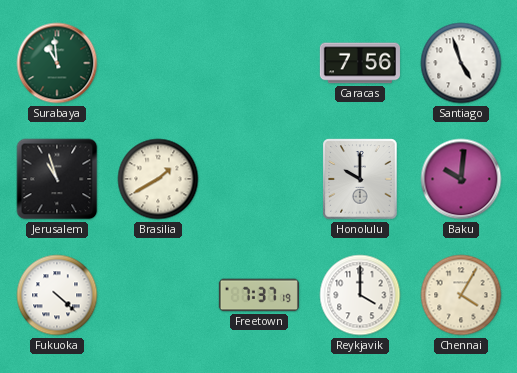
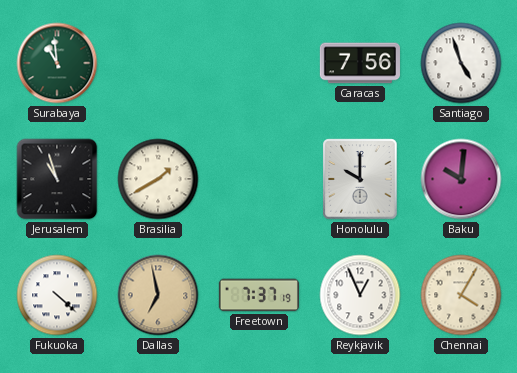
Dallas: none -> 6:58
Reykjavik: 4:00 -> 12:56
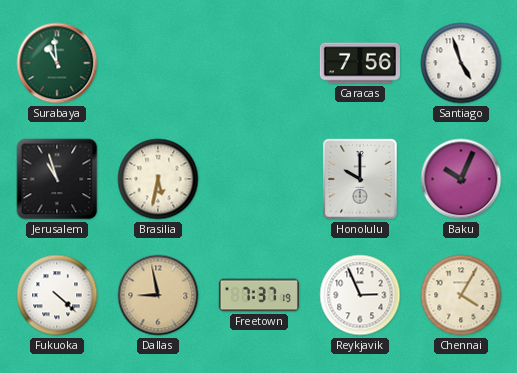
Brasilia: 1:40 -> 5:32
Baku: 10:01 -> 10:04
Dallas: 6:58 -> 8:58
Reykjavik: 12:56 -> 2:56
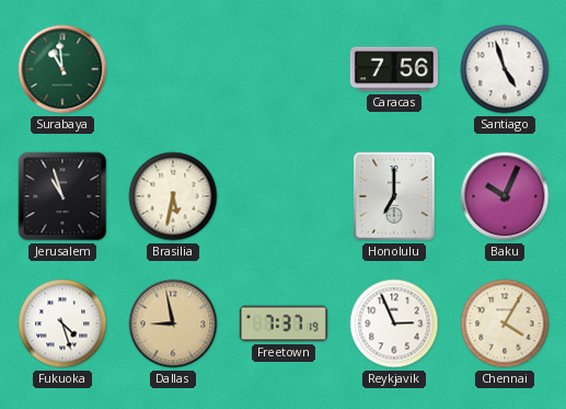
Honolulu: 10:00 -> 7:00
Fukuoka: 4:22 -> 4:27
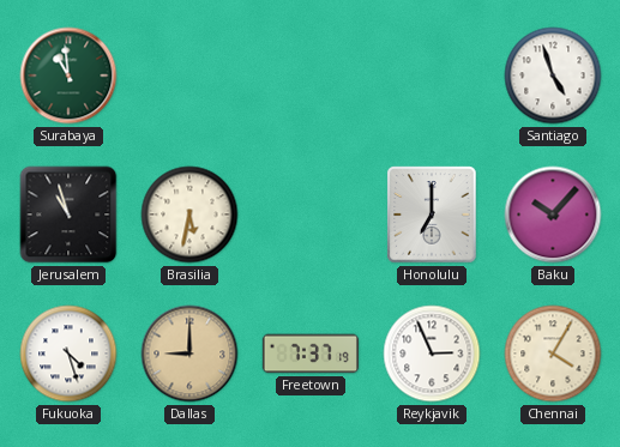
Caracas: 7:56 -> none
Baku: 10:04 -> 10:07
Dallas: 8:58 -> 9:00
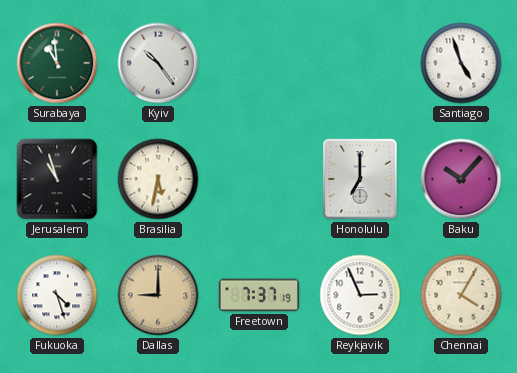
Kyiv: none -> 10:24
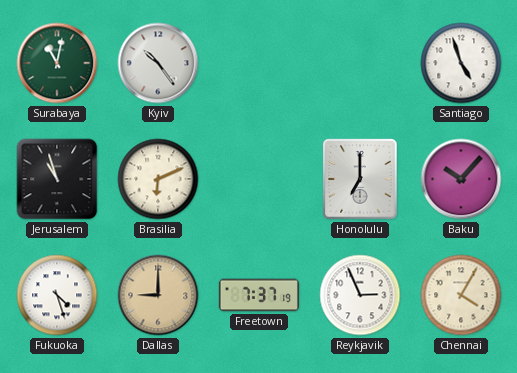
Surabaya: 10:59 -> 11:02
Brasilia: 5:32 -> 6:11
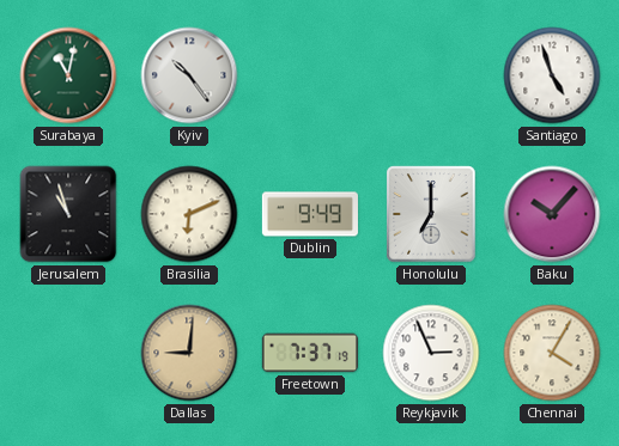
Dublin: none -> 9:49
Fukuoka: 4:27 -> none
Dallas: 9:00 -> 9:01
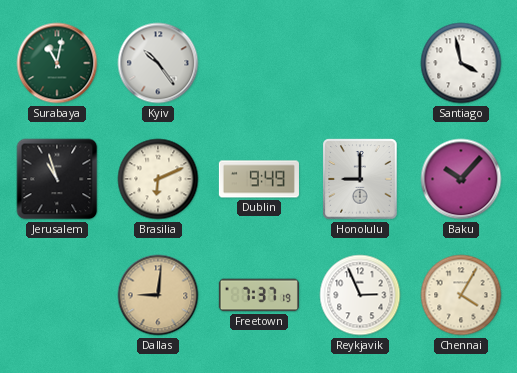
Santiago: 4:57 -> 3:58
Honolulu: 7:00 -> 9:00
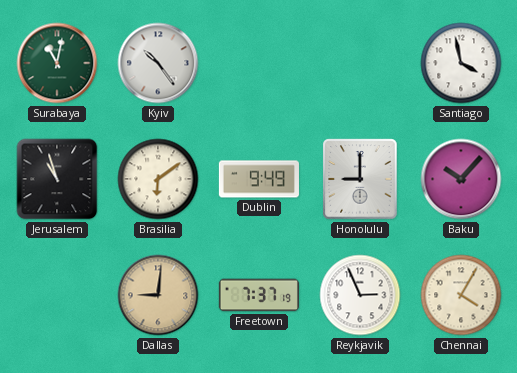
Brasilia: 6:11 -> 6:09
